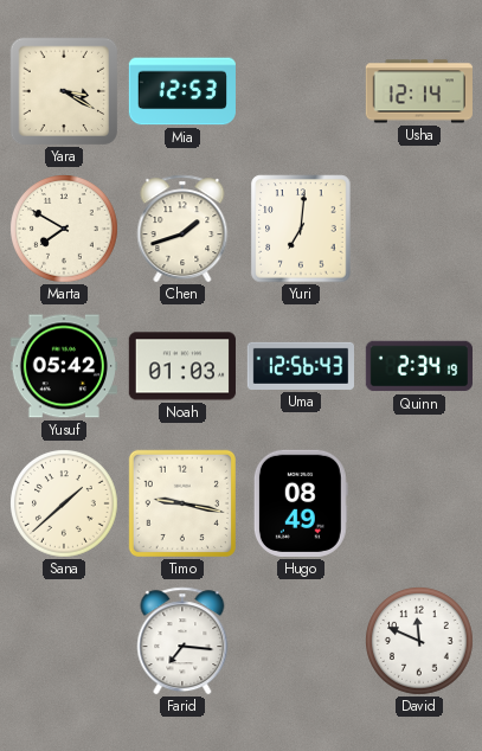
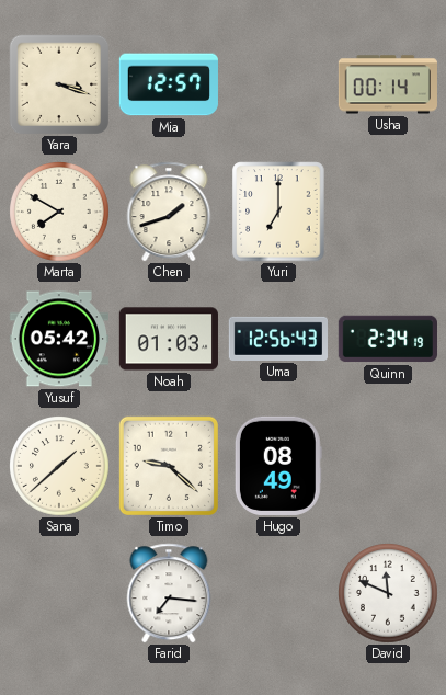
Yara: 3:20 -> 3:18
Mia: 12:53 -> 12:57
Usha: 12:14 -> 00:14
Yuri: 7:01 -> 7:00
Timo: 9:17 -> 9:22
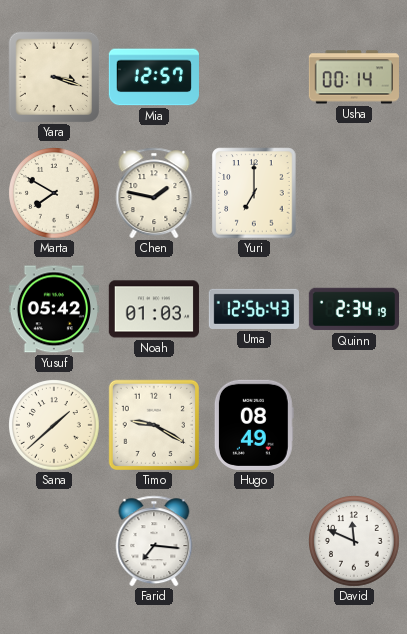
Chen: 1:42 -> 1:47
Timo: 9:22 -> 9:20
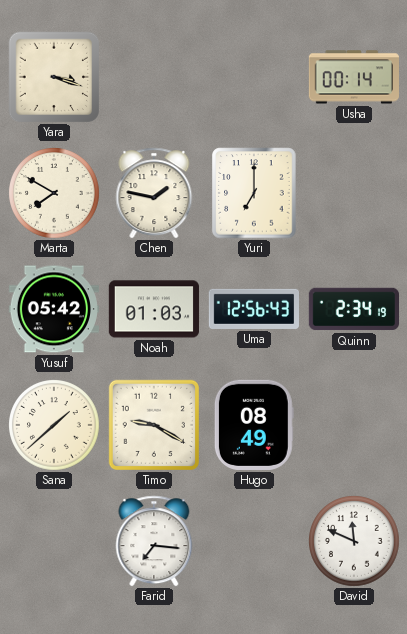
Mia: 12:57 -> none
